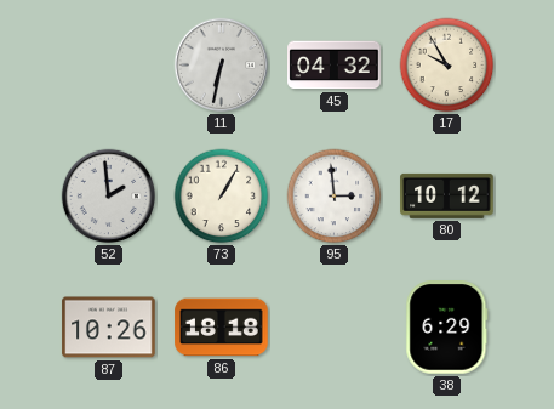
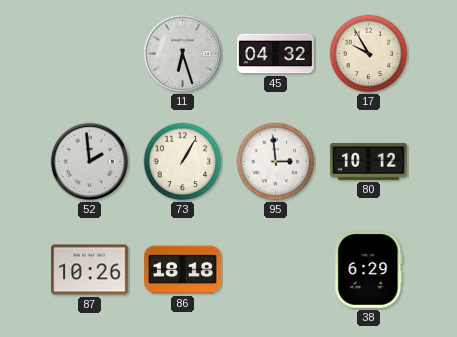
11: 6:32 -> 6:27
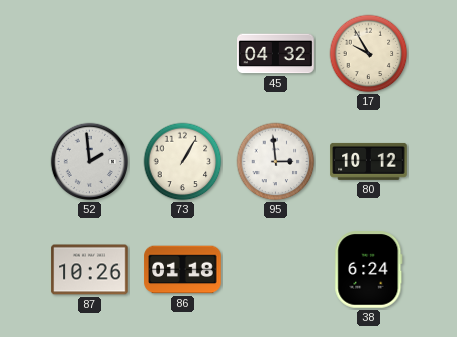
11: 6:27 -> none
86: 18:18 -> 01:18
38: 6:29 -> 6:24
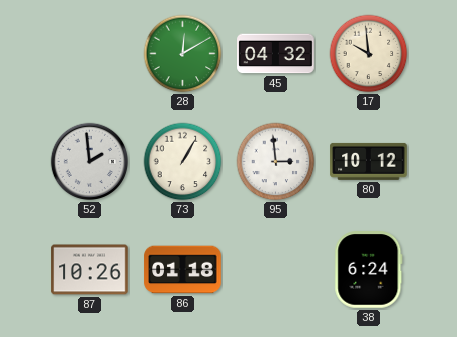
28: none -> 12:10
17: 9:55 -> 9:59
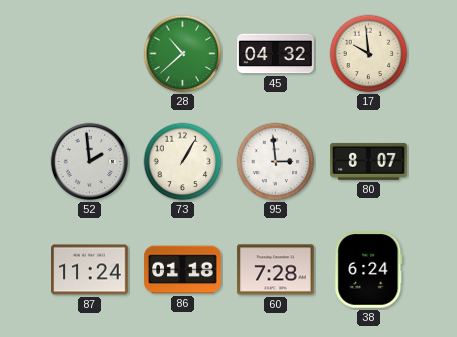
28: 12:10 -> 10:38
80: 10:12 -> 8:07
87: 10:26 -> 11:24
60: none -> 7:28
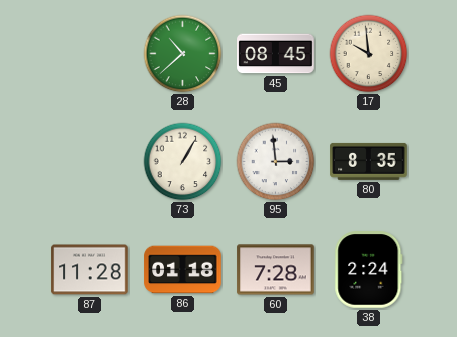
45: 04:32 -> 08:45
52: 1:59 -> none
80: 8:07 -> 8:35
87: 11:24 -> 11:28
38: 6:24 -> 2:24
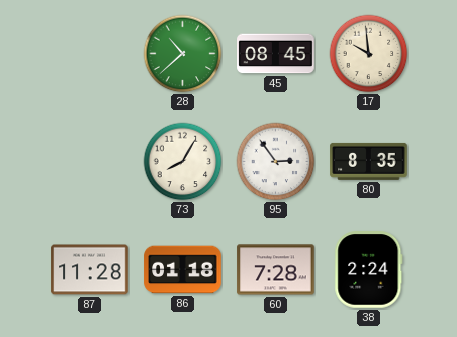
73: 1:05 -> 8:05
95: 2:59 -> 2:54
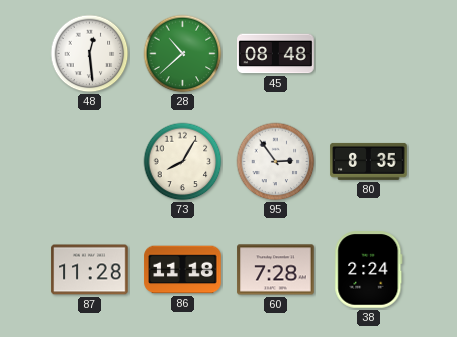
48: none -> 12:29
45: 08:45 -> 08:48
17: 9:59 -> none
86: 01:18 -> 11:18
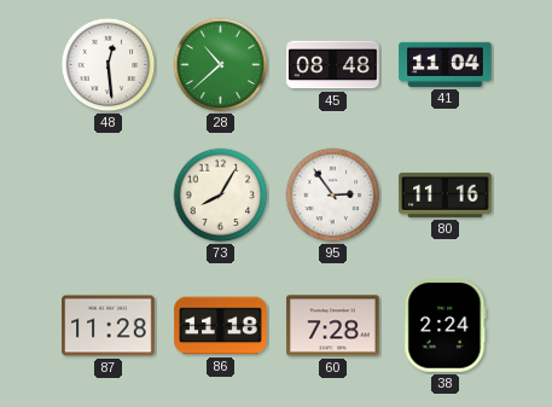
41: none -> 11:04
80: 8:35 -> 11:16
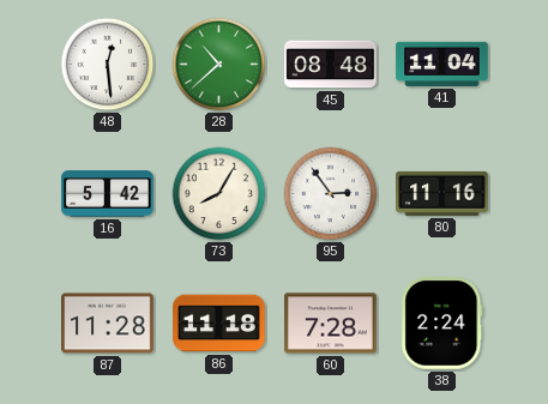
16: none -> 5:42
